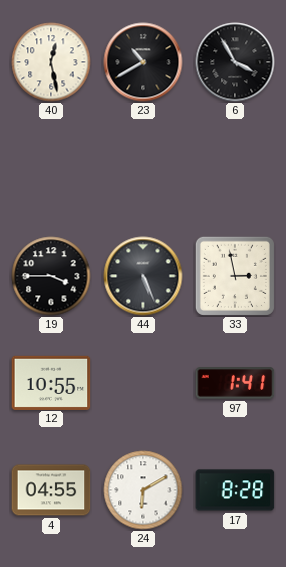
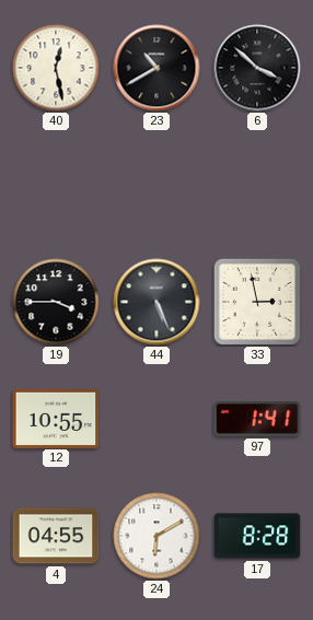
6: 3:55 -> 3:52
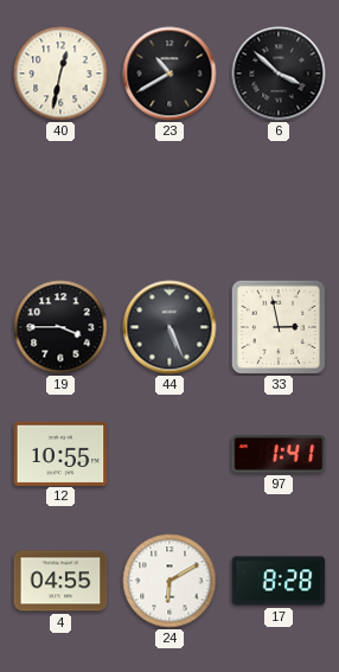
40: 12:28 -> 12:32
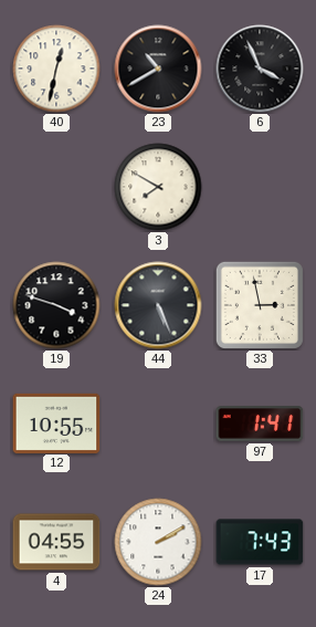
6: 3:52 -> 3:56
3: none -> 7:50
19: 3:45 -> 3:48
24: 6:10 -> 2:10
17: 8:28 -> 7:43
